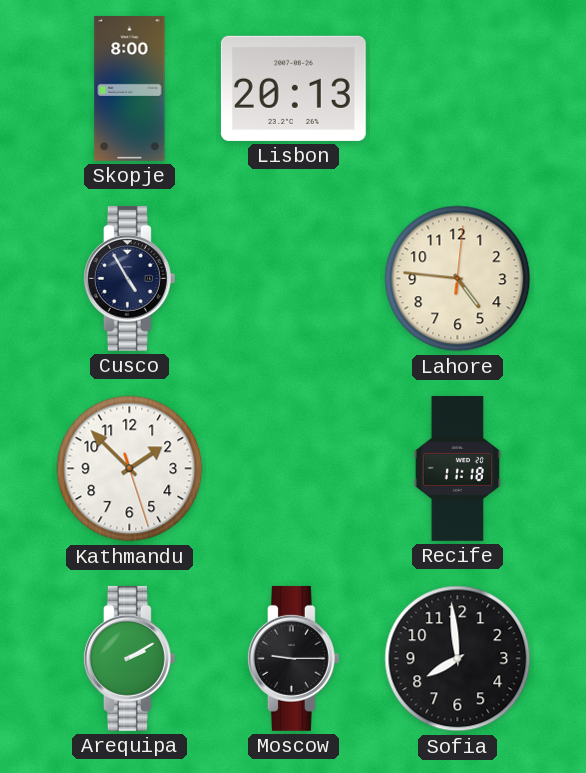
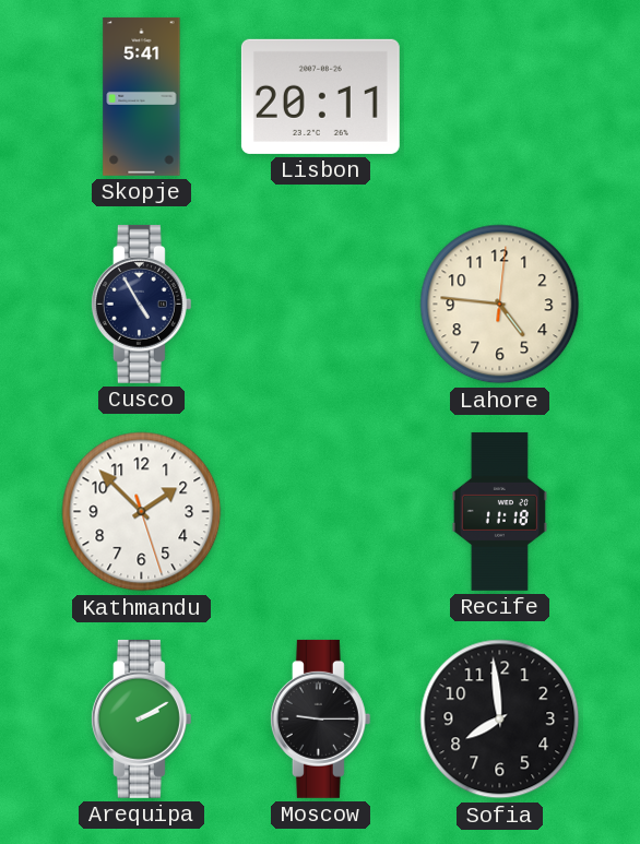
Skopje: 8:00 -> 5:41
Lisbon: 20:13 -> 20:11
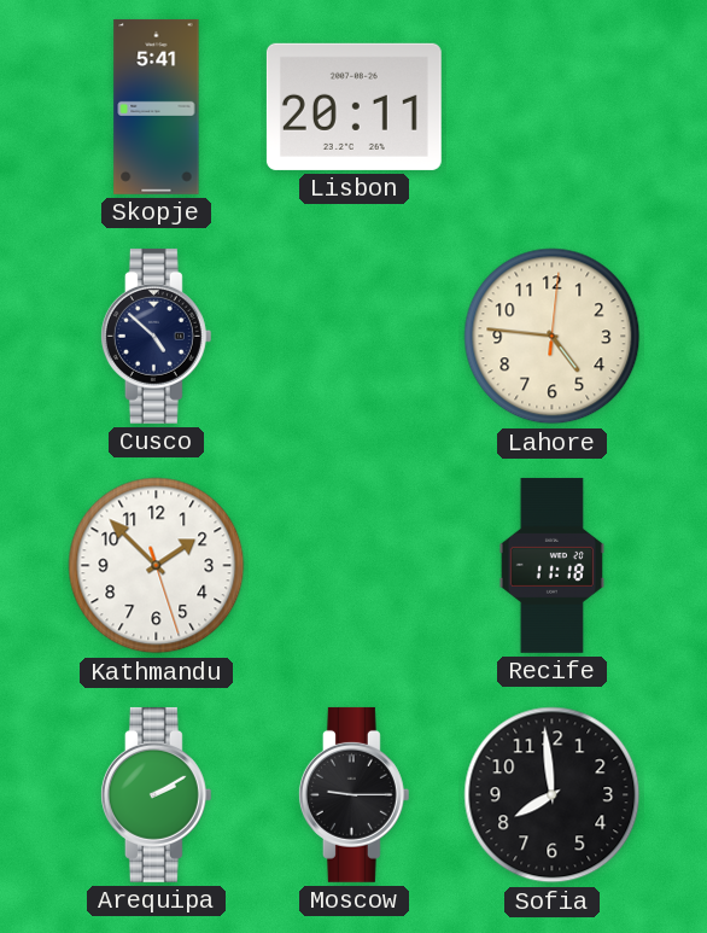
Cusco: 4:55 -> 4:52
